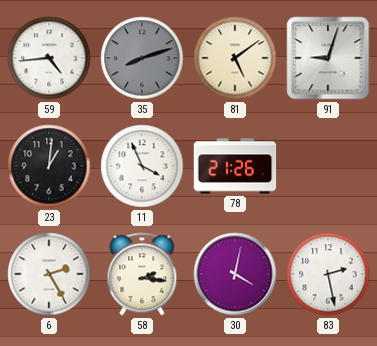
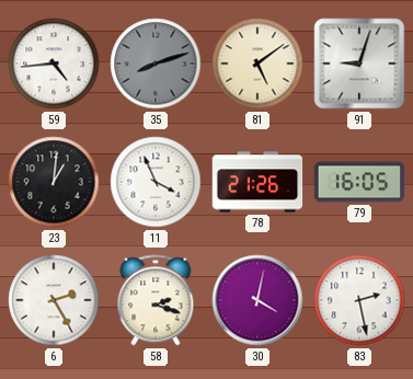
79: none -> 16:05
58: 2:16 -> 2:18
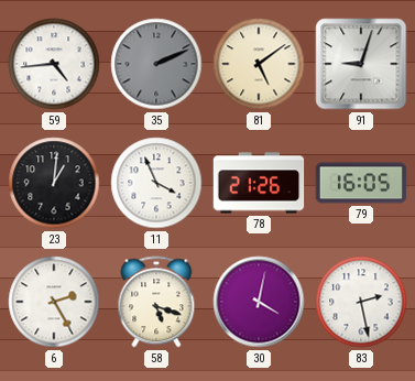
35: 8:12 -> 2:11
58: 2:18 -> 5:18
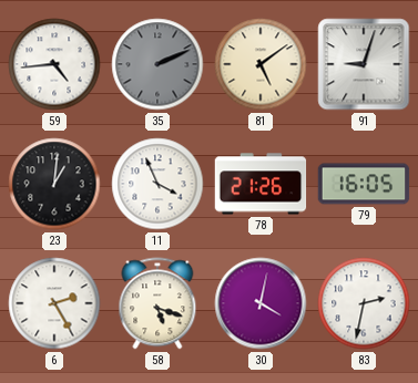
83: 2:28 -> 2:32
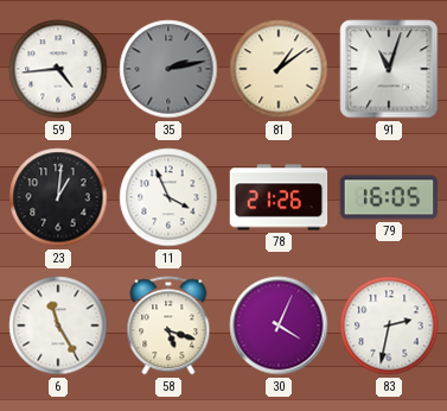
35: 2:11 -> 2:13
81: 5:09 -> 1:09
91: 9:03 -> 11:03
6: 2:25 -> 11:25
30: 4:02 -> 4:04
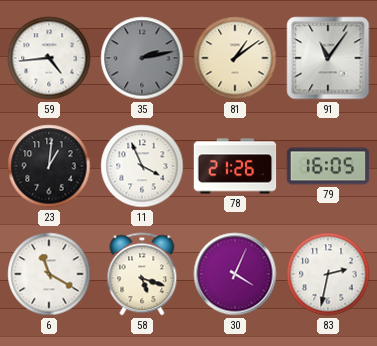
91: 11:03 -> 11:06
6: 11:25 -> 11:20
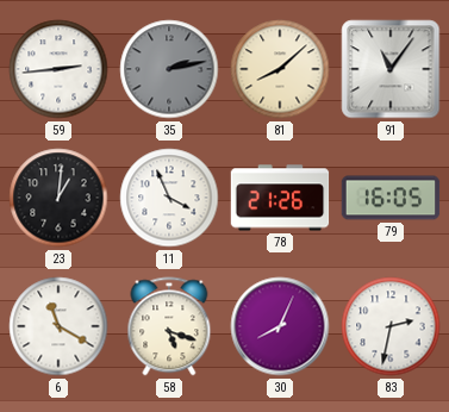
59: 4:44 -> 2:44
81: 1:09 -> 8:08
30: 4:04 -> 8:04
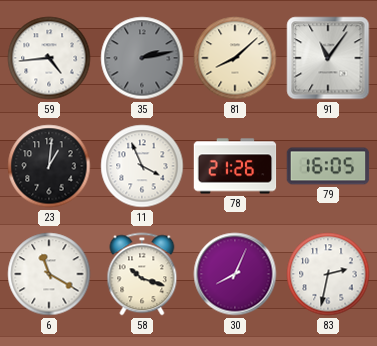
59: 2:44 -> 4:44
58: 5:18 -> 10:18
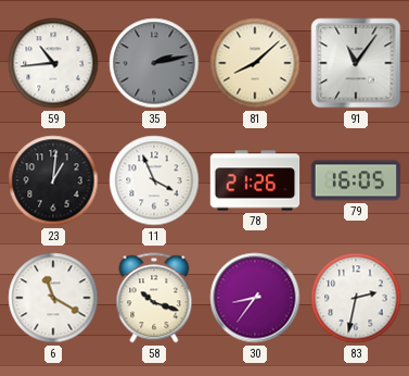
59: 4:44 -> 10:44
30: 8:04 -> 8:36
